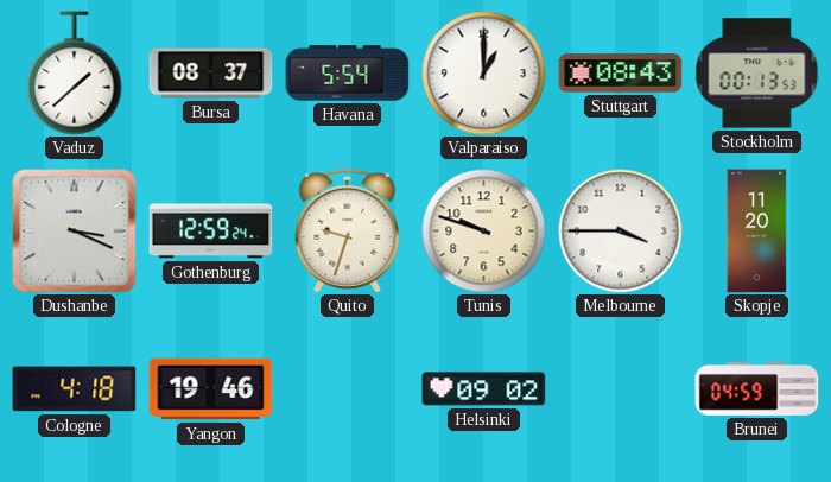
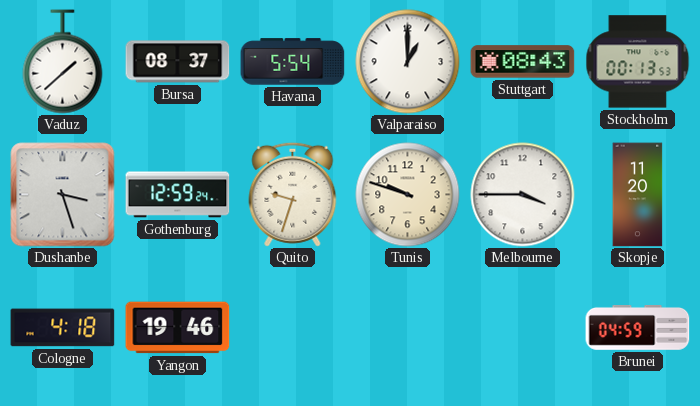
Dushanbe: 3:19 -> 3:27
Helsinki: 09:02 -> none
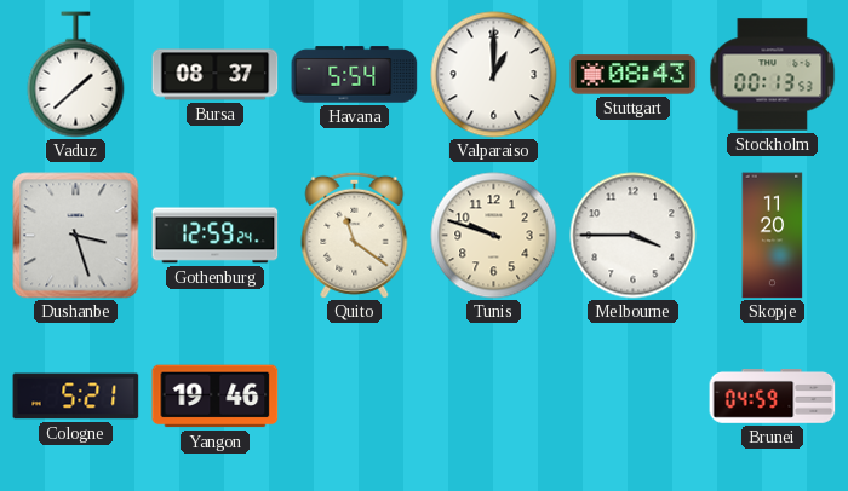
Quito: 9:33 -> 11:21
Cologne: 4:18 -> 5:21
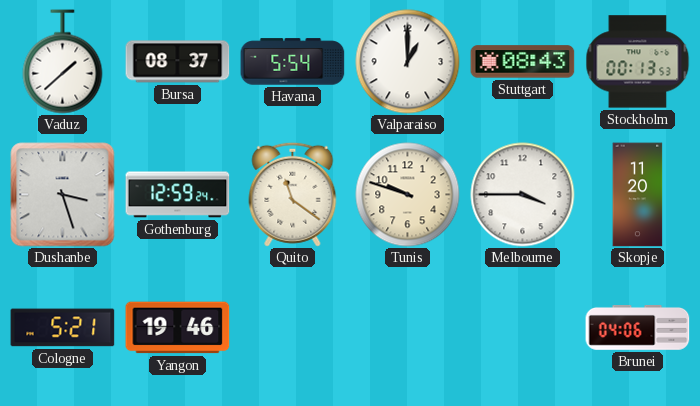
Brunei: 04:59 -> 04:06
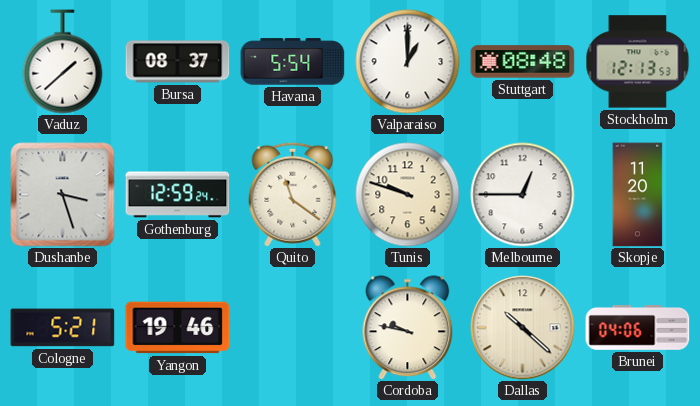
Stuttgart: 08:43 -> 08:48
Stockholm: 00:13 -> 12:13
Melbourne: 3:45 -> 12:45
Cordoba: none -> 9:47
Dallas: none -> 10:22
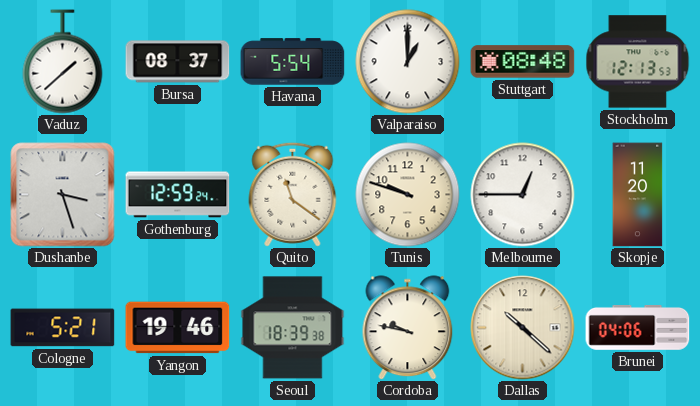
Seoul: none -> 18:39
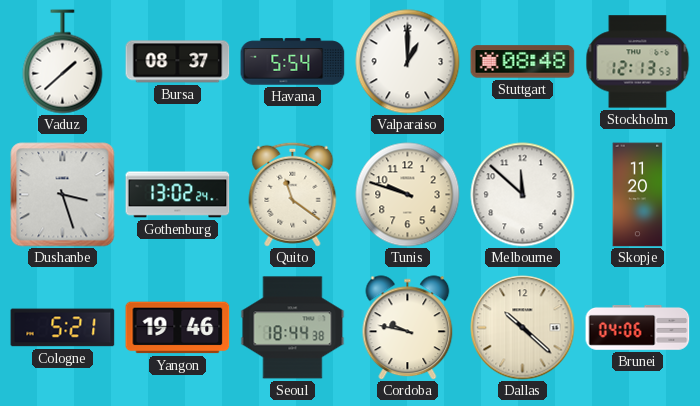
Gothenburg: 12:59 -> 13:02
Melbourne: 12:45 -> 11:52
Seoul: 18:39 -> 18:44
